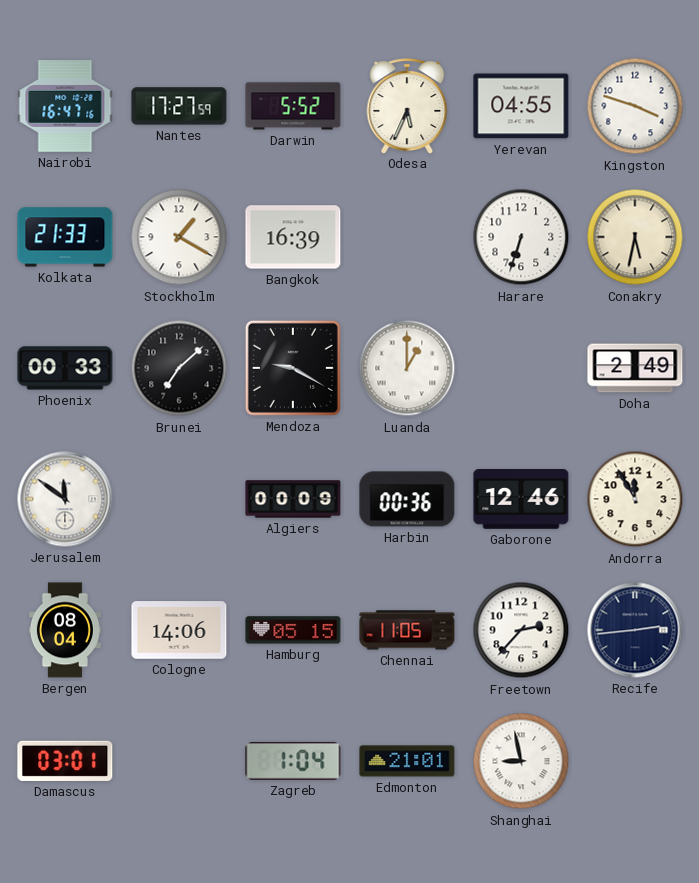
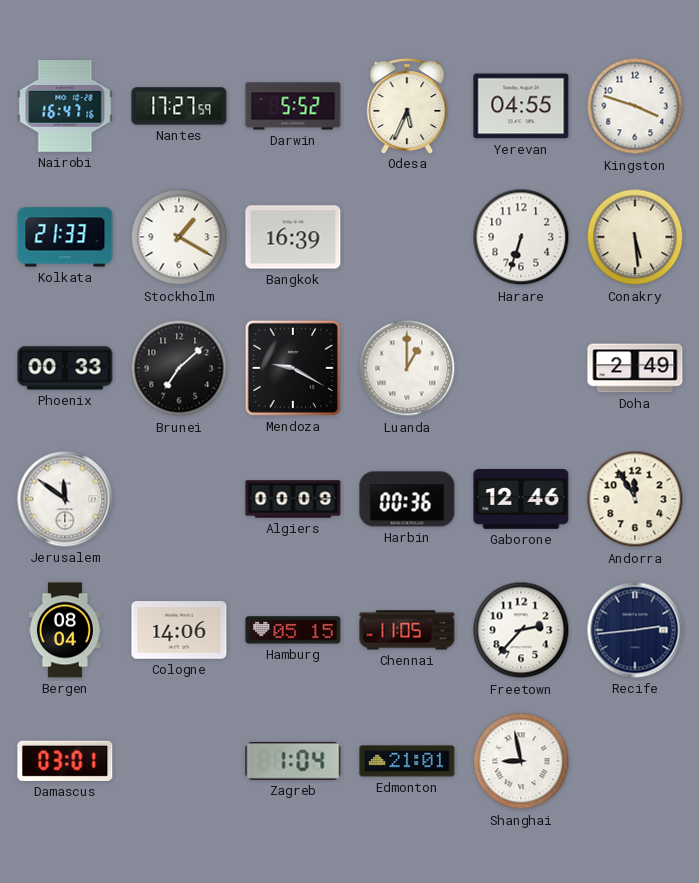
Conakry: 5:32 -> 5:29
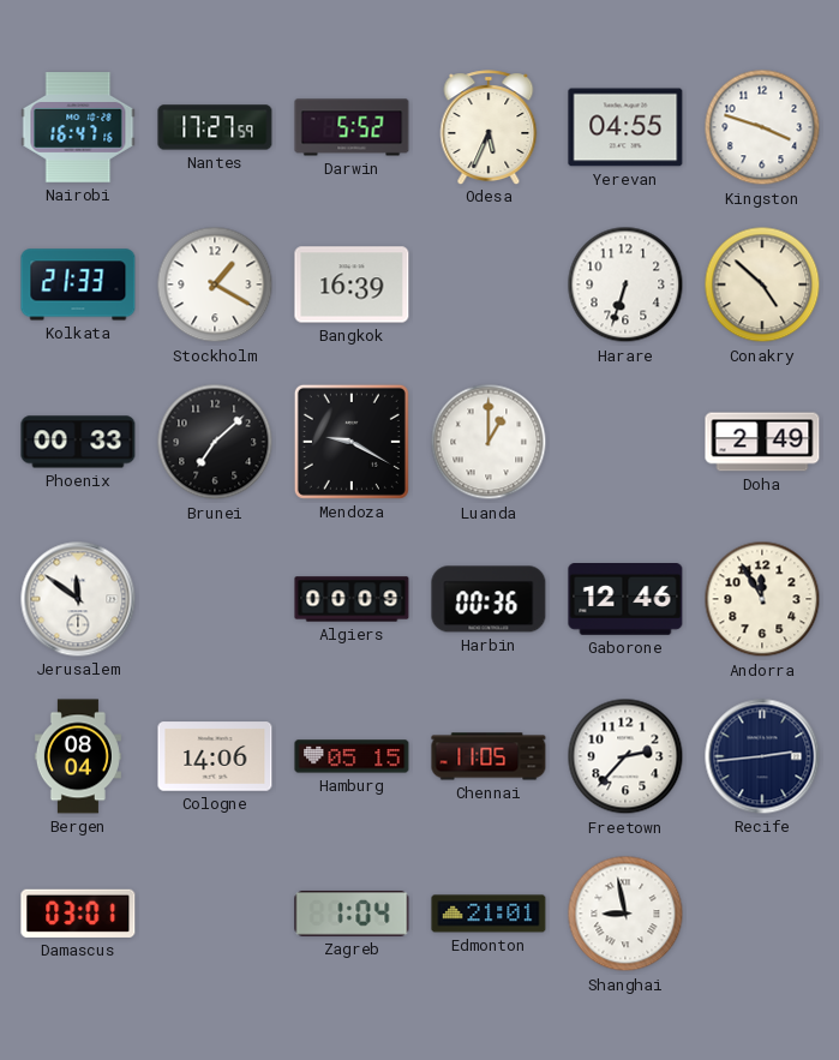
Conakry: 5:29 -> 4:52
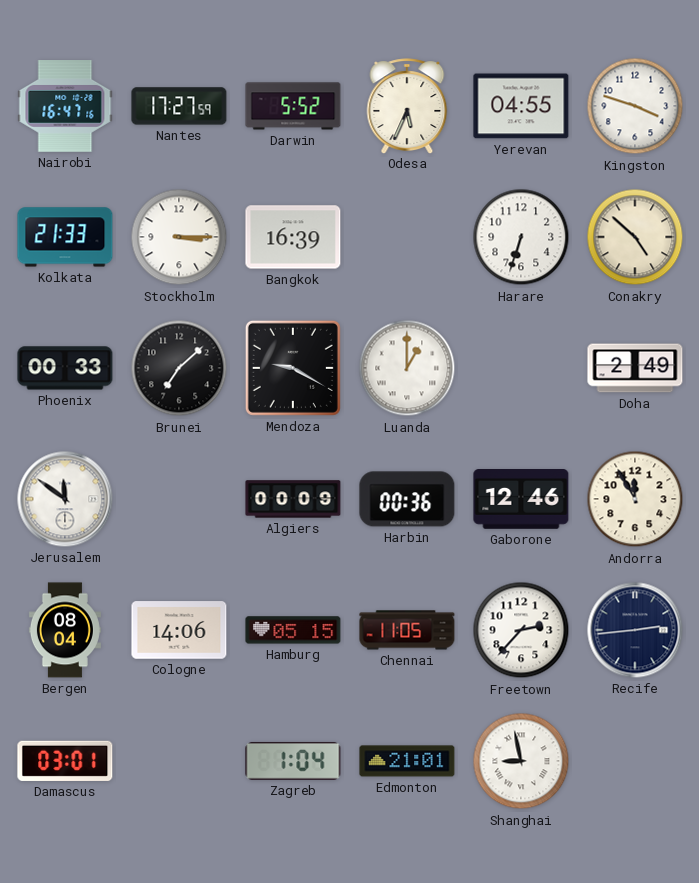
Stockholm: 1:20 -> 3:15
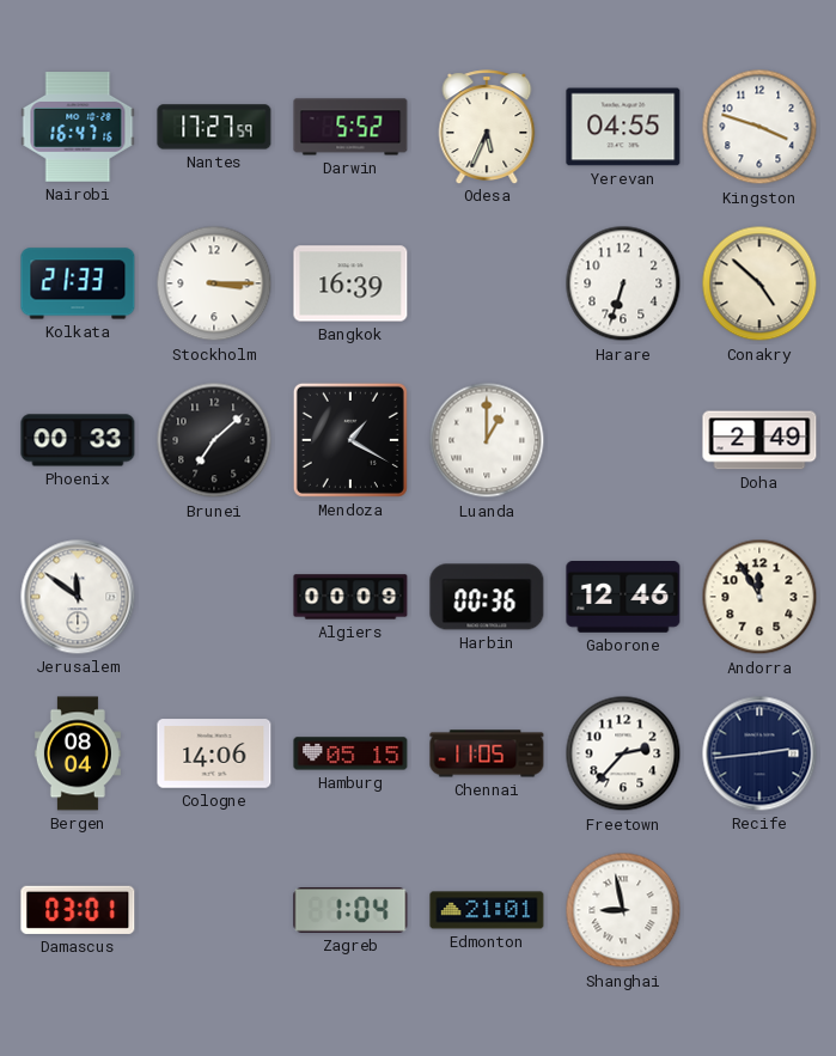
Mendoza: 9:20 -> 1:20
